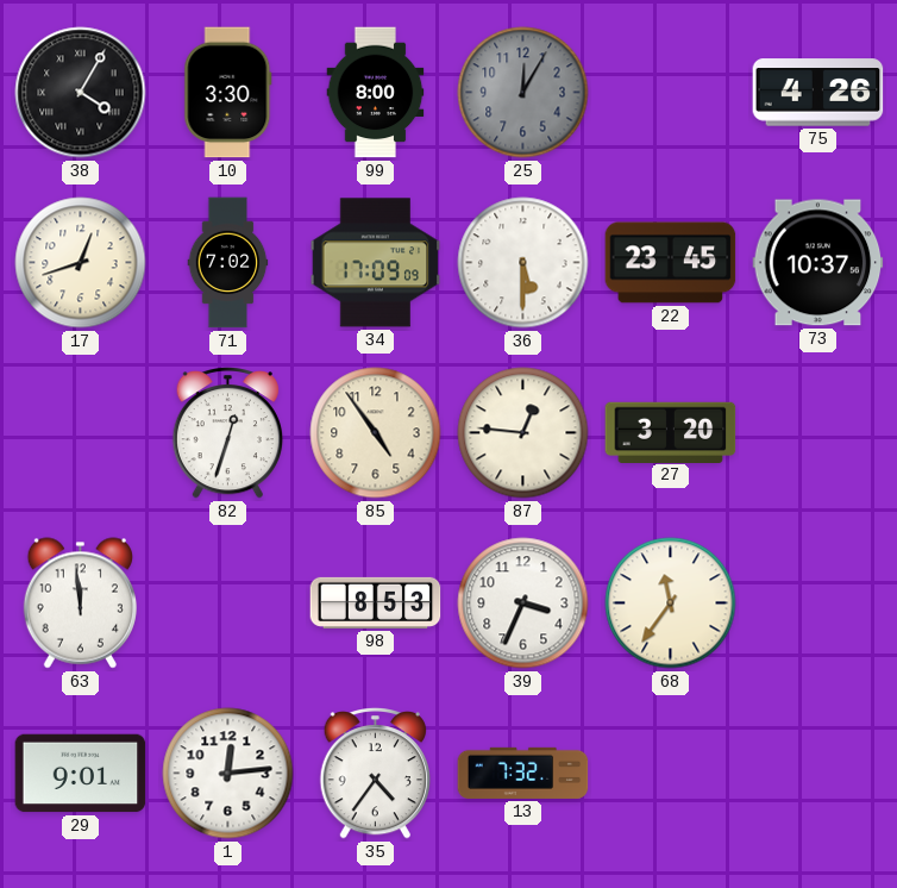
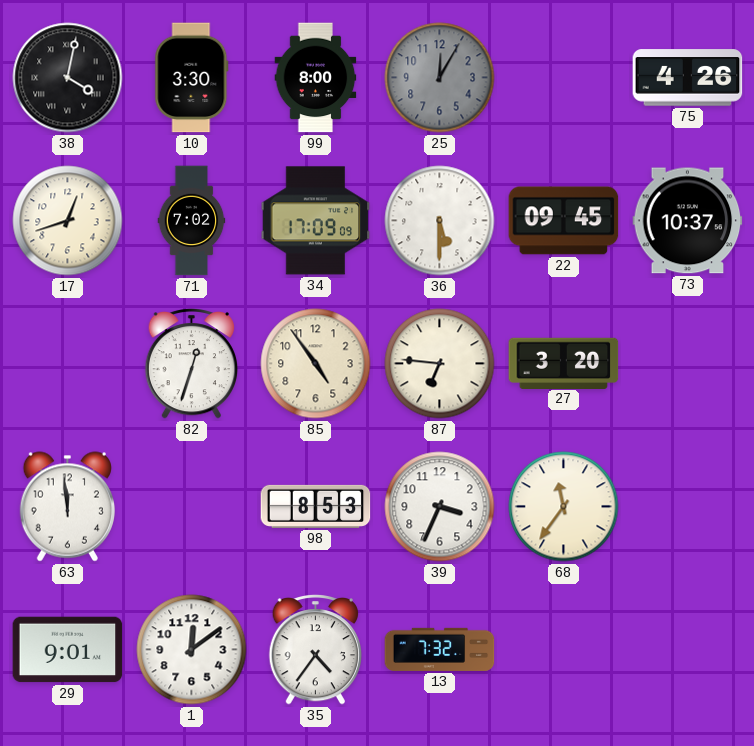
38: 4:05 -> 4:02
22: 23:45 -> 09:45
87: 12:46 -> 6:46
1: 12:14 -> 12:09
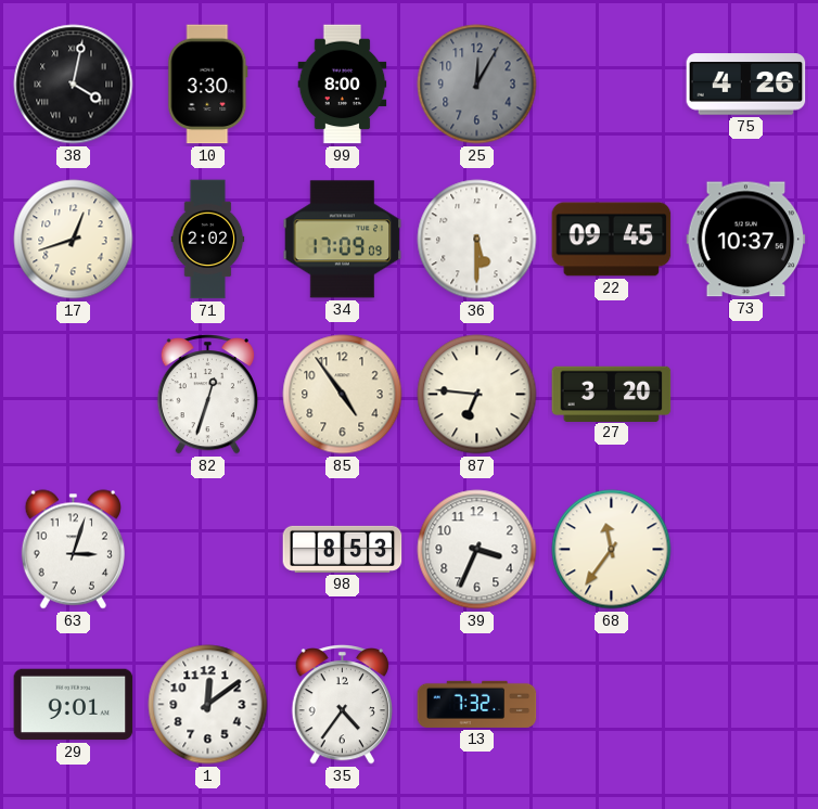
71: 7:02 -> 2:02
63: 11:59 -> 3:03
